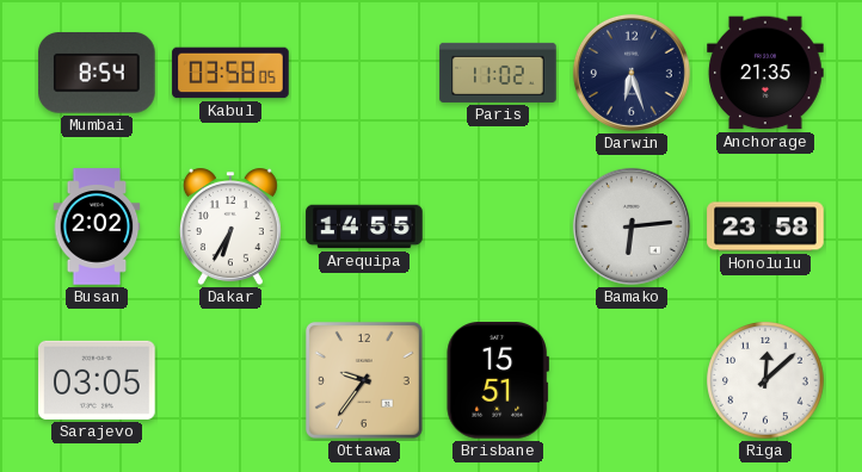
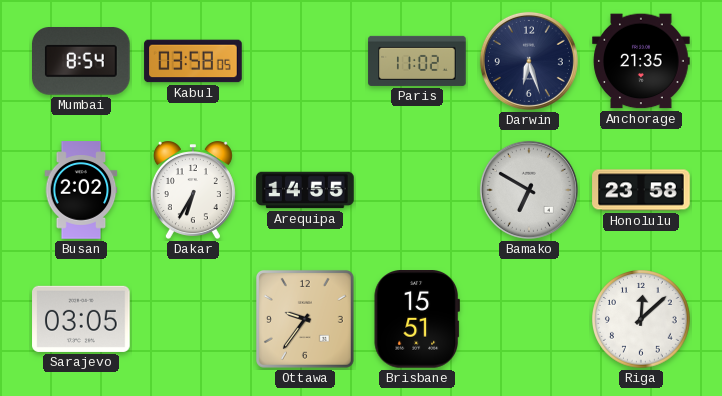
Bamako: 6:14 -> 6:50
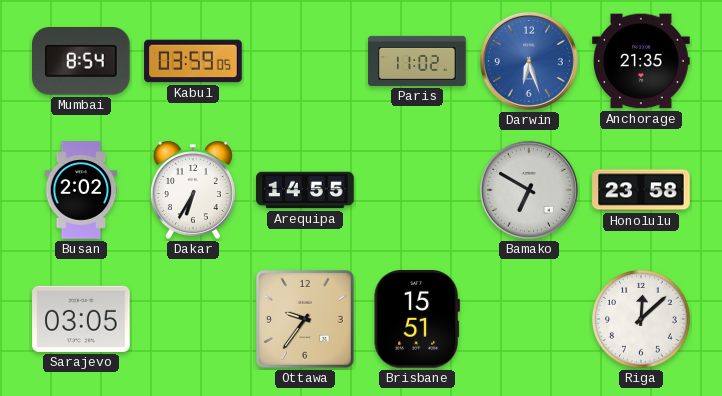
Kabul: 03:58 -> 03:59
Darwin dial: navy -> blue
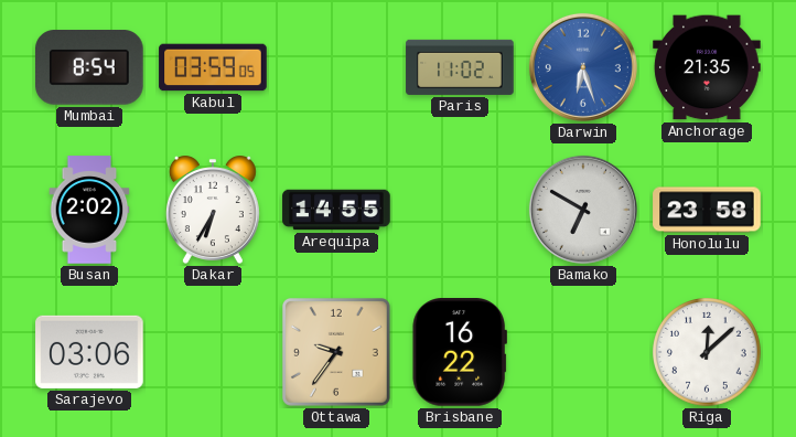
Sarajevo: 03:05 -> 03:06
Brisbane: 15:51 -> 16:22
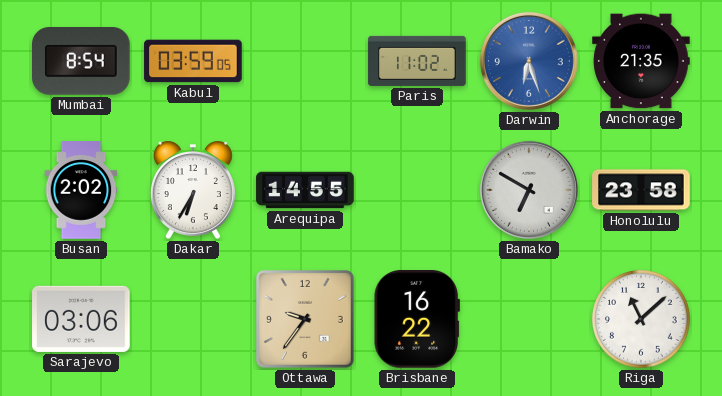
Riga: 12:08 -> 11:08
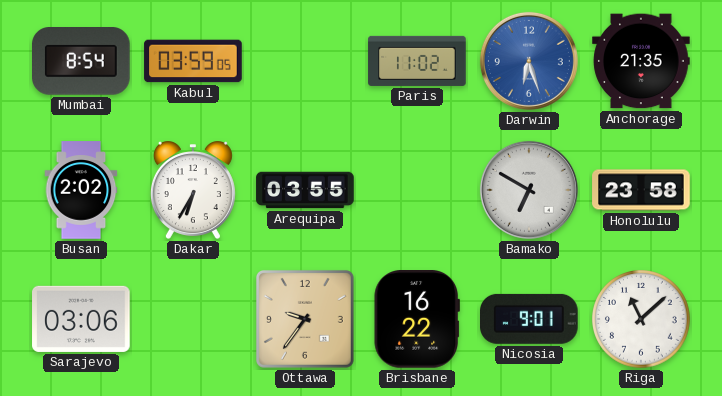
Arequipa: 14:55 -> 03:55
Nicosia: none -> 9:01
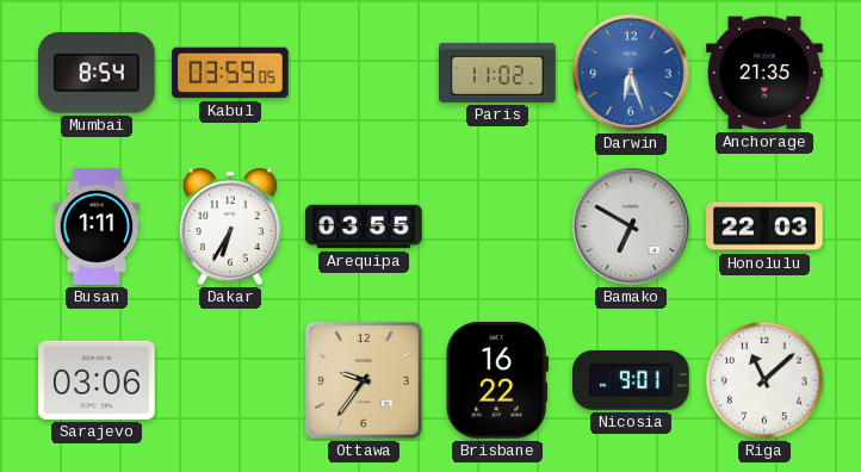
Busan: 2:02 -> 1:11
Honolulu: 23:58 -> 22:03
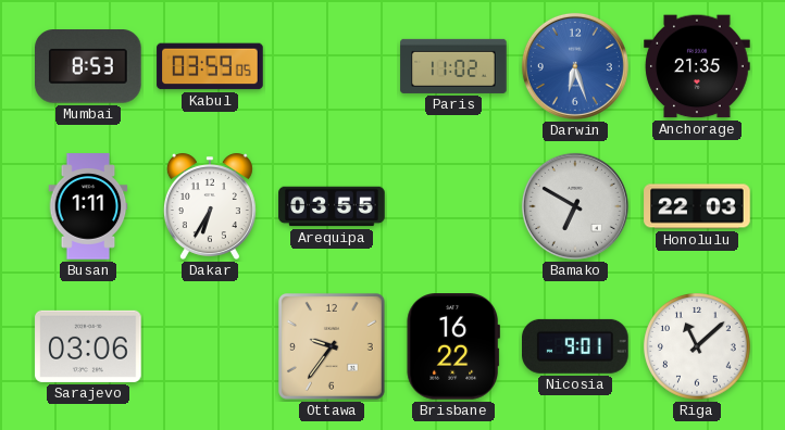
Mumbai: 8:54 -> 8:53
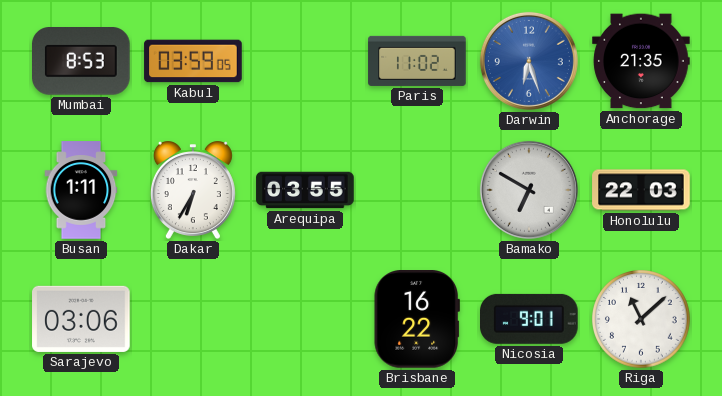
Ottawa: 9:36 -> none
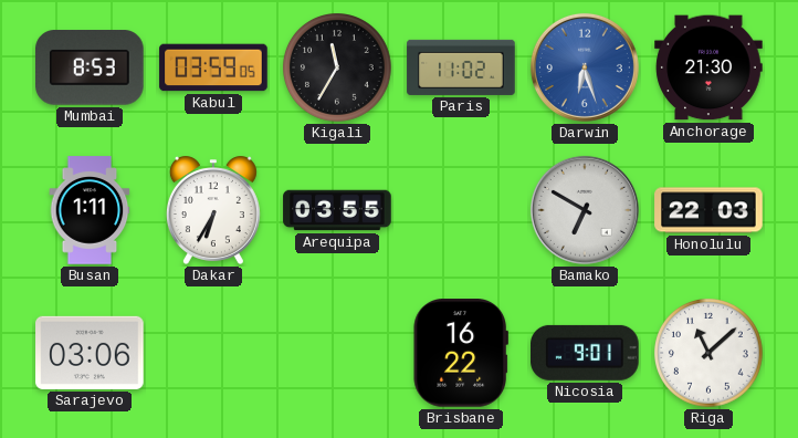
Kigali: none -> 11:35
Anchorage: 21:35 -> 21:30
